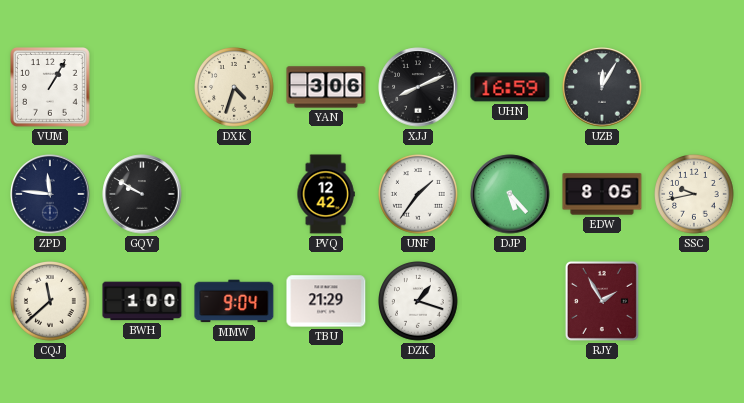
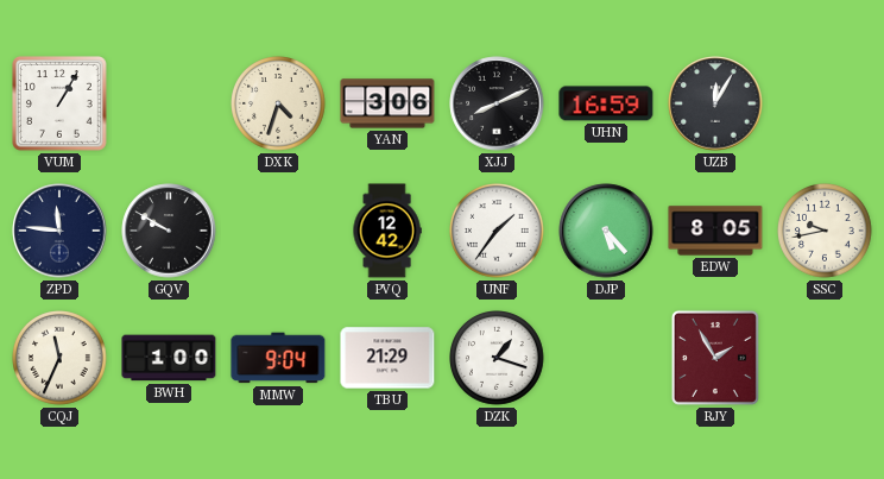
CQJ: 11:38 -> 11:34
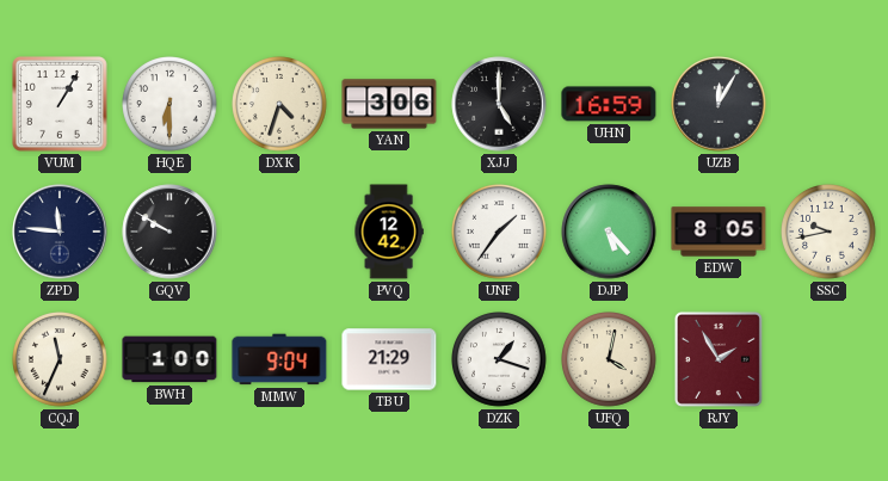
HQE: none -> 6:30
XJJ: 8:11 -> 5:00
UFQ: none -> 4:02
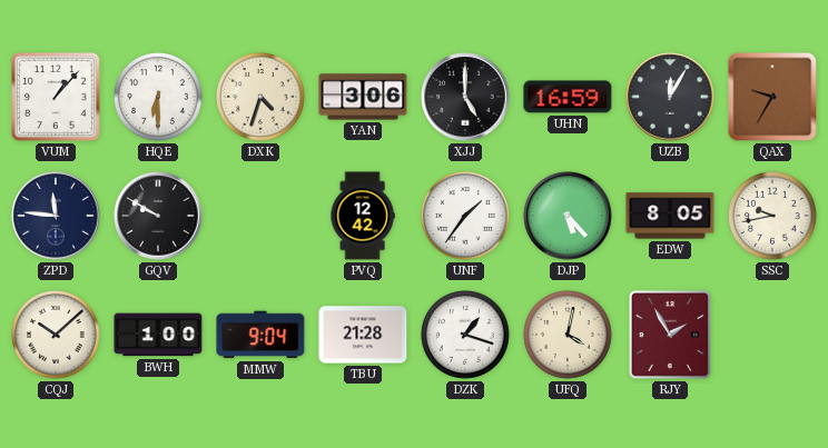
VUM: 1:05 -> 1:07
QAX: none -> 9:35
CQJ: 11:34 -> 10:08
TBU: 21:29 -> 21:28
